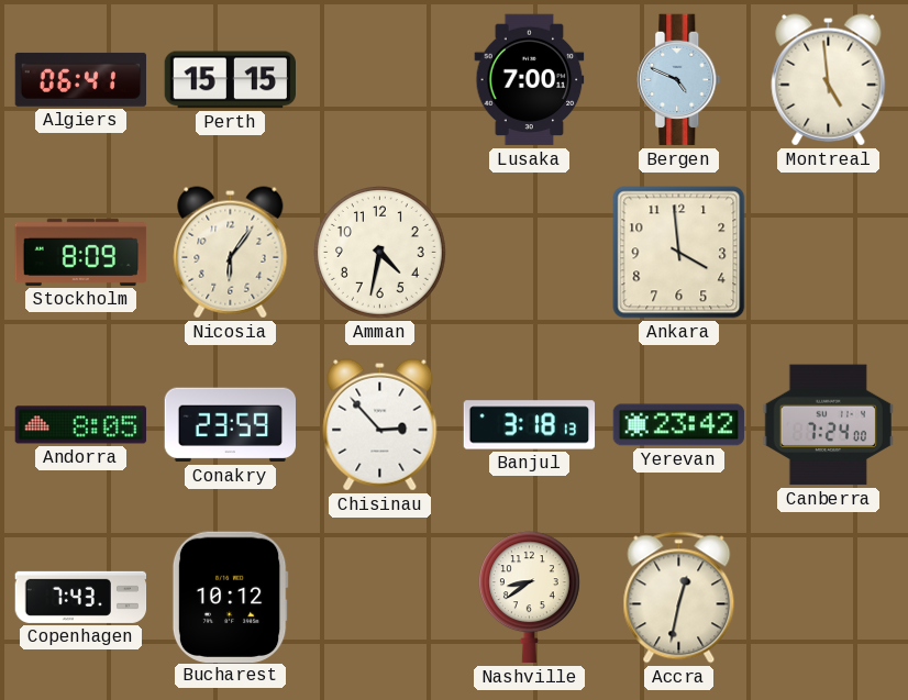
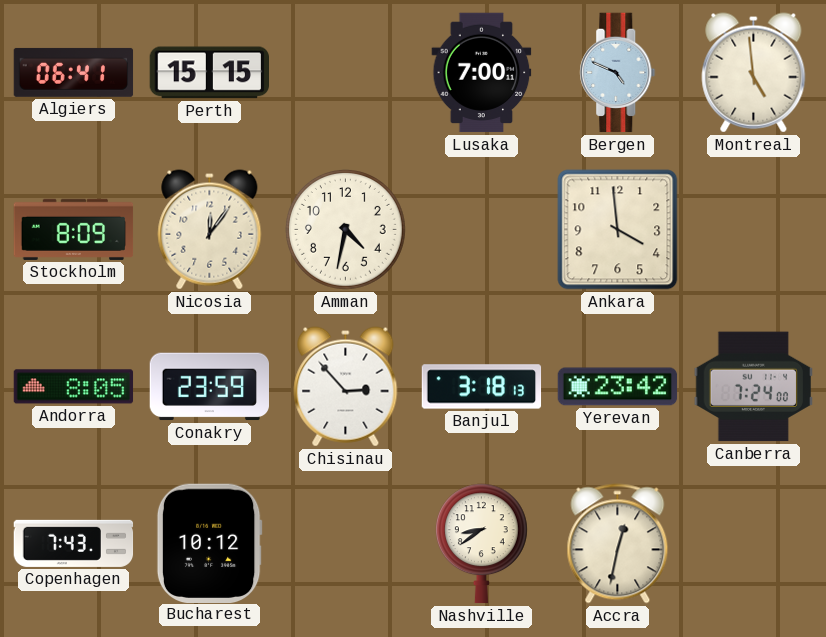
Nicosia: 6:06 -> 12:06
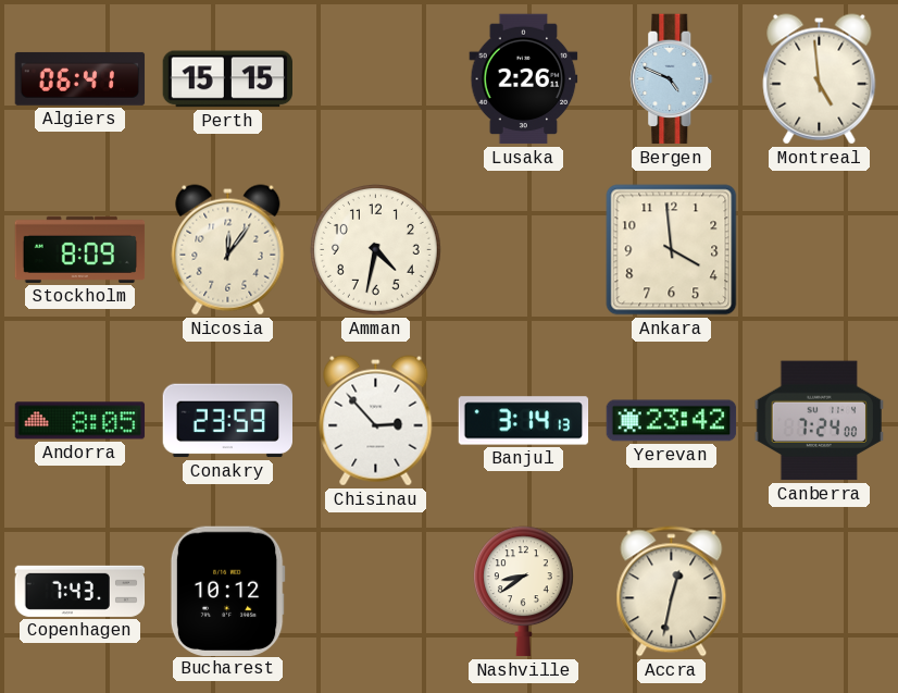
Lusaka: 7:00 -> 2:26
Banjul: 3:18 -> 3:14
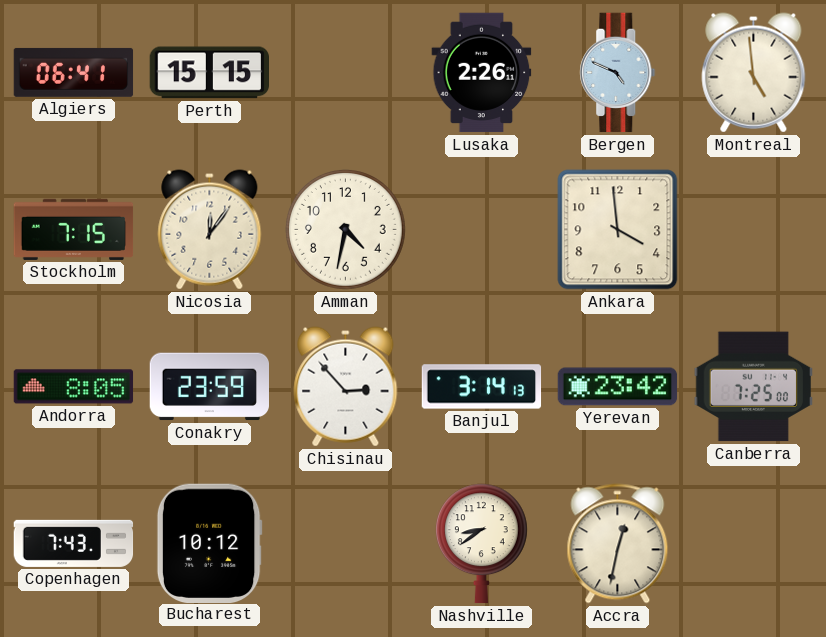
Stockholm: 8:09 -> 7:15
Canberra: 7:24 -> 7:25
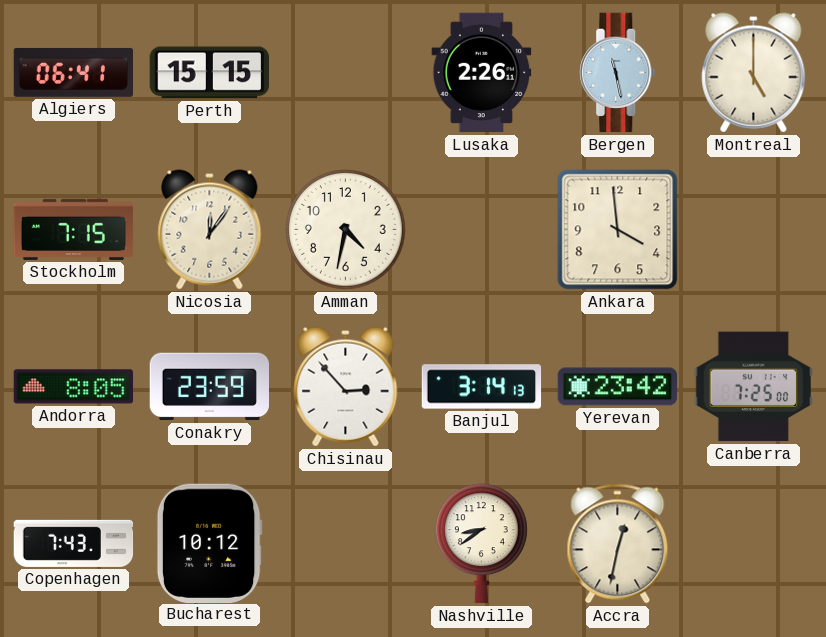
Bergen: 4:49 -> 11:28
Montreal: 4:59 -> 5:00
